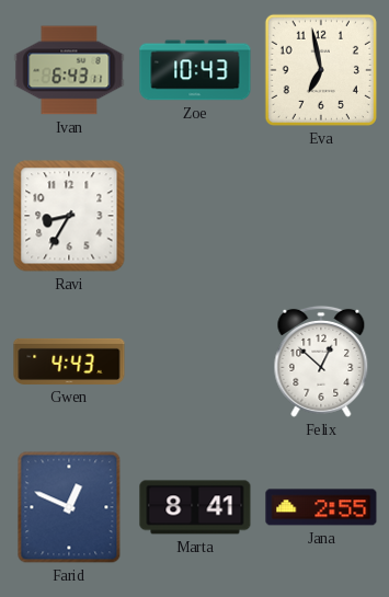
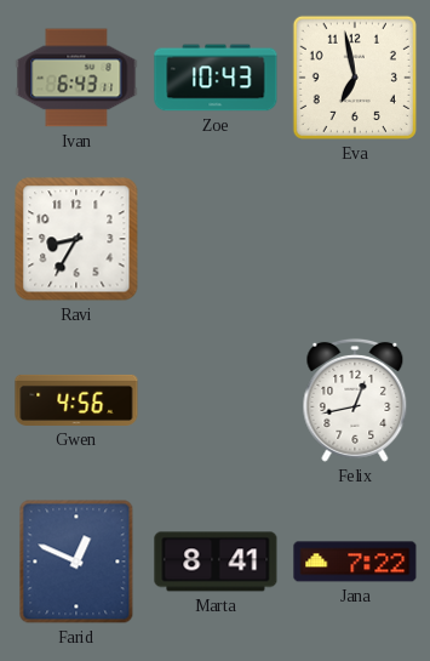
Gwen: 4:43 -> 4:56
Felix: 12:52 -> 12:43
Jana: 2:55 -> 7:22
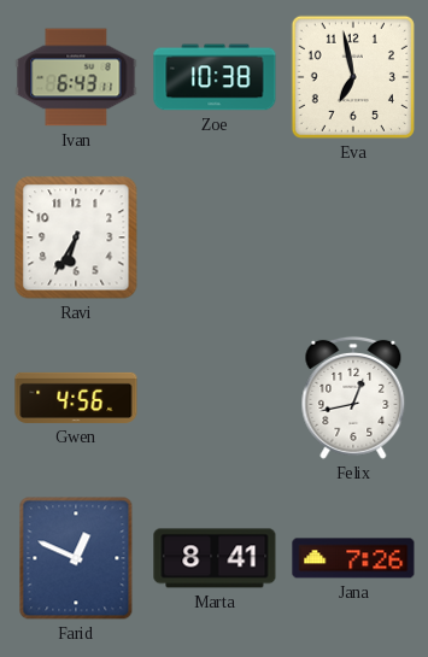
Zoe: 10:43 -> 10:38
Ravi: 8:35 -> 6:35
Jana: 7:22 -> 7:26
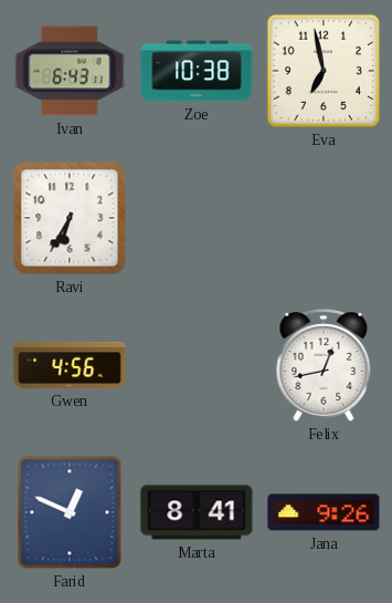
Jana: 7:26 -> 9:26
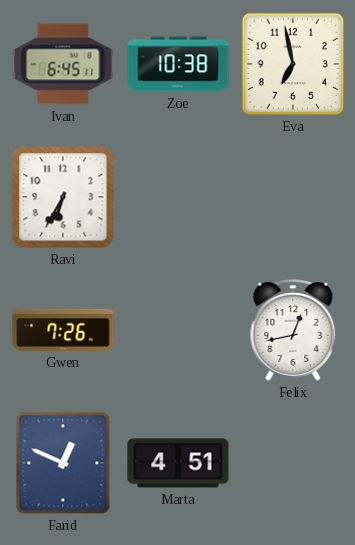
Ivan: 6:43 -> 6:45
Gwen: 4:56 -> 7:26
Marta: 8:41 -> 4:51
Jana: 9:26 -> none
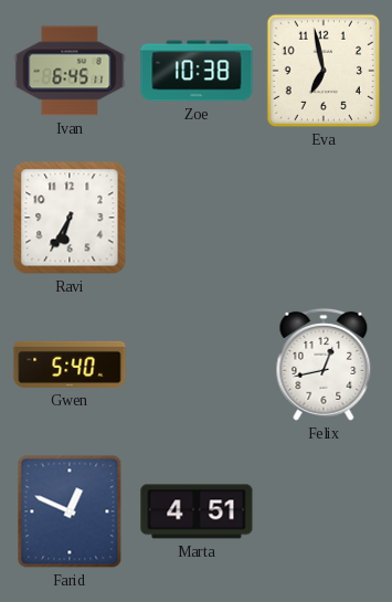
Gwen: 7:26 -> 5:40
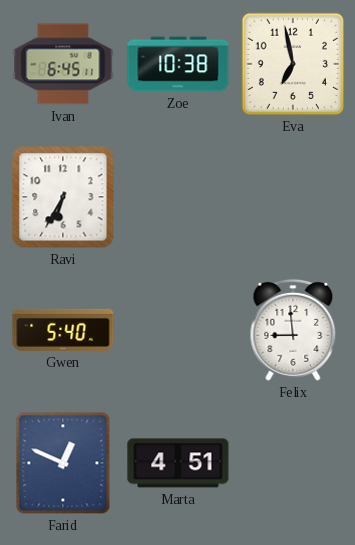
Felix: 12:43 -> 8:59
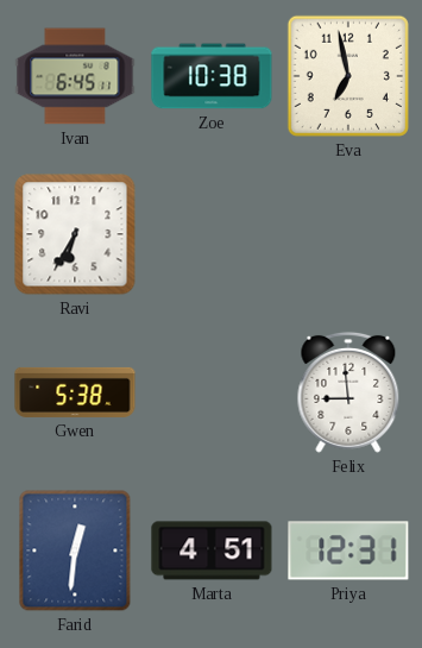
Gwen: 5:40 -> 5:38
Farid: 12:49 -> 12:31
Priya: none -> 12:31
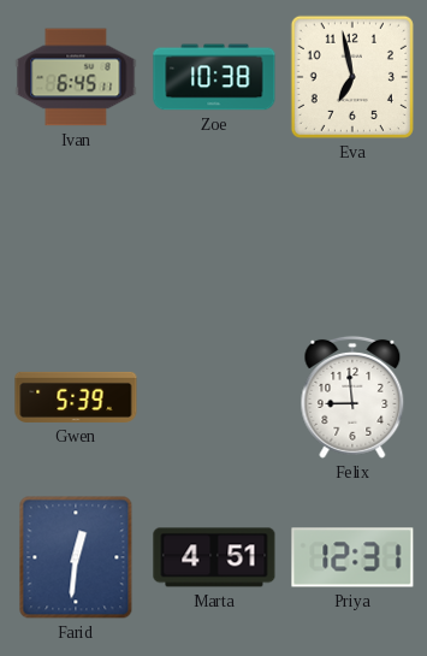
Ravi: 6:35 -> none
Gwen: 5:38 -> 5:39
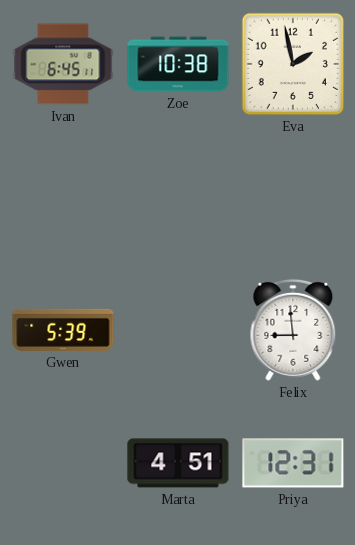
Eva: 6:58 -> 1:58
Farid: 12:31 -> none
